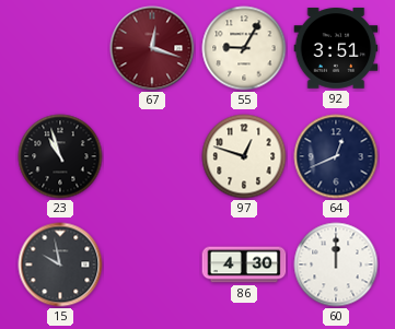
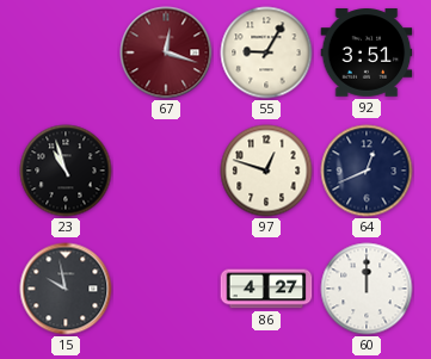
86: 4:30 -> 4:27
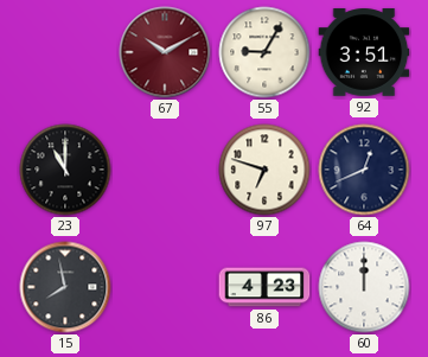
67: 12:18 -> 10:10
23: 10:57 -> 11:00
97: 12:48 -> 6:48
15: 9:58 -> 7:58
86: 4:27 -> 4:23
